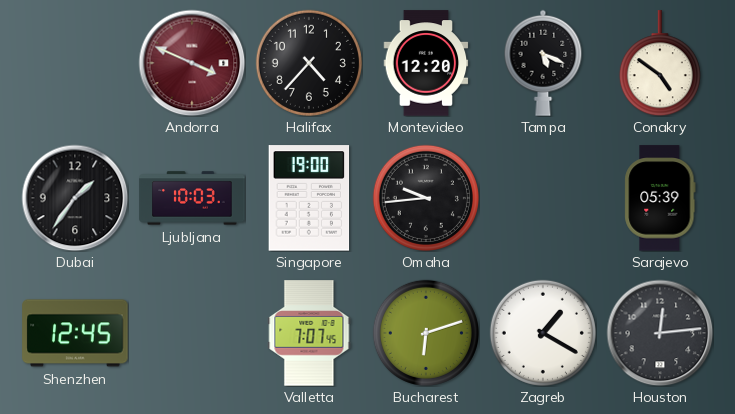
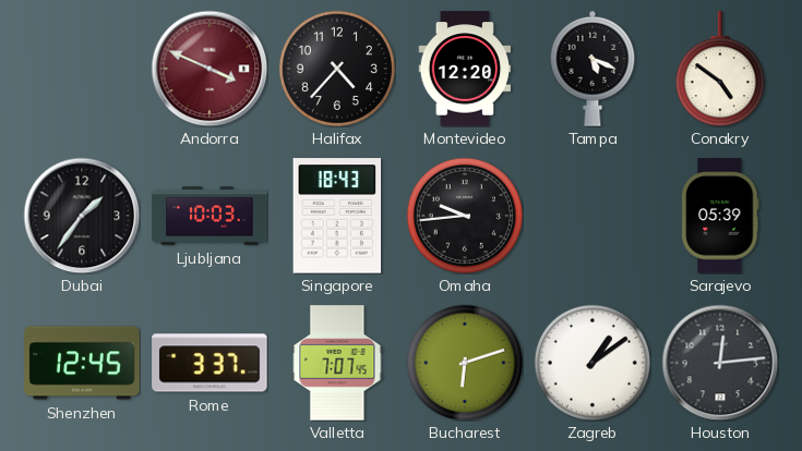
Singapore: 19:00 -> 18:43
Rome: none -> 3:37
Zagreb: 1:20 -> 1:09
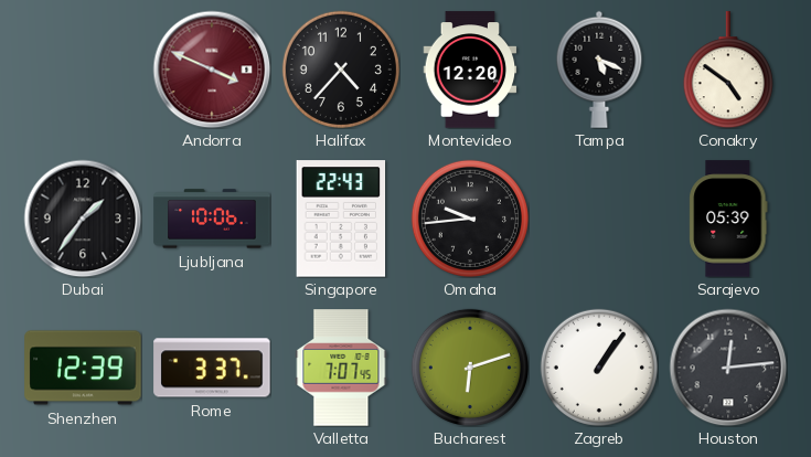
Ljubljana: 10:03 -> 10:06
Singapore: 18:43 -> 22:43
Shenzhen: 12:45 -> 12:39
Zagreb: 1:09 -> 1:06
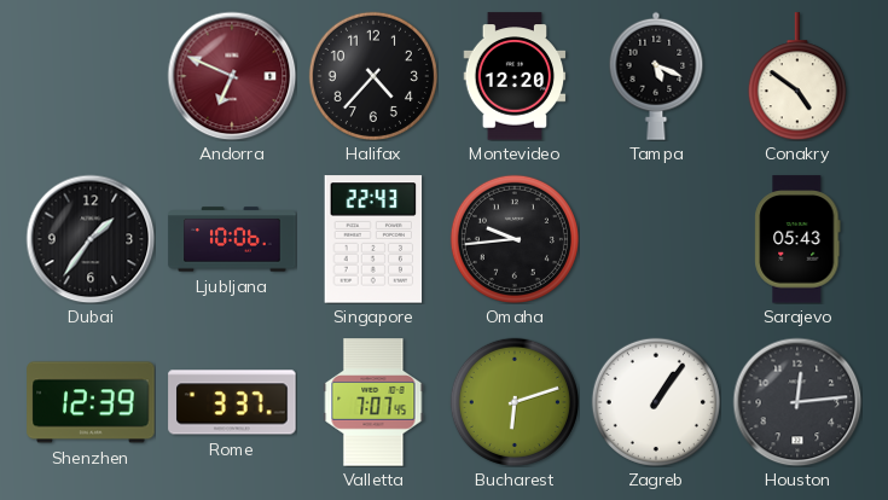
Andorra: 3:49 -> 6:49
Sarajevo: 05:39 -> 05:43
